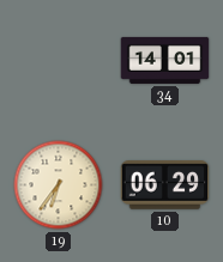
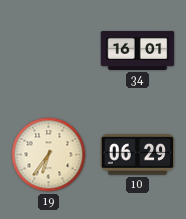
34: 14:01 -> 16:01
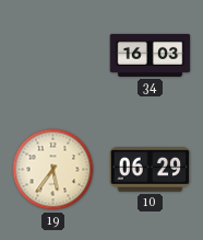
34: 16:01 -> 16:03
19: 6:36 -> 5:36
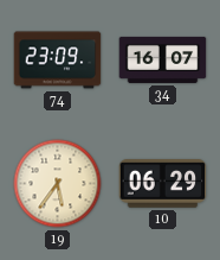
74: none -> 23:09
34: 16:03 -> 16:07
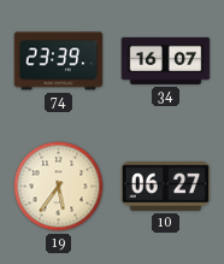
74: 23:09 -> 23:39
10: 06:29 -> 06:27
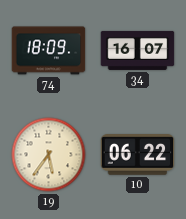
74: 23:39 -> 18:09
10: 06:27 -> 06:22
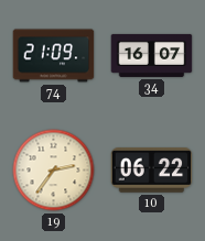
74: 18:09 -> 21:09
19: 5:36 -> 2:36
